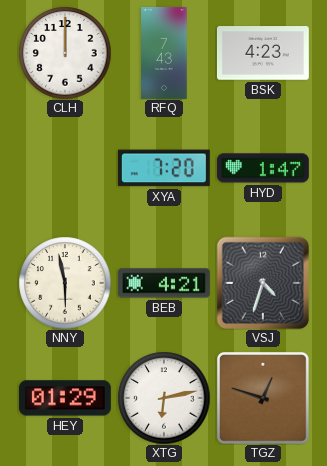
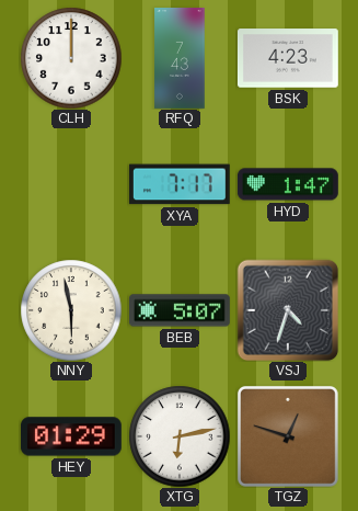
XYA: 7:20 -> 7:17
BEB: 4:21 -> 5:07
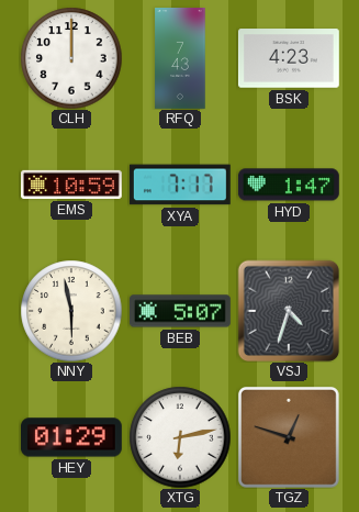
EMS: none -> 10:59
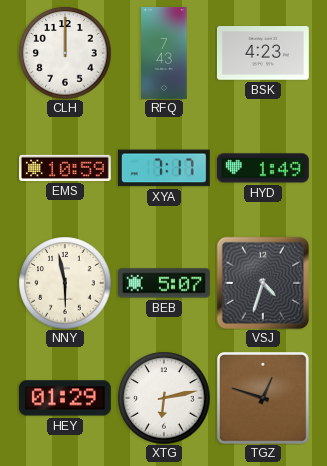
HYD: 1:47 -> 1:49
